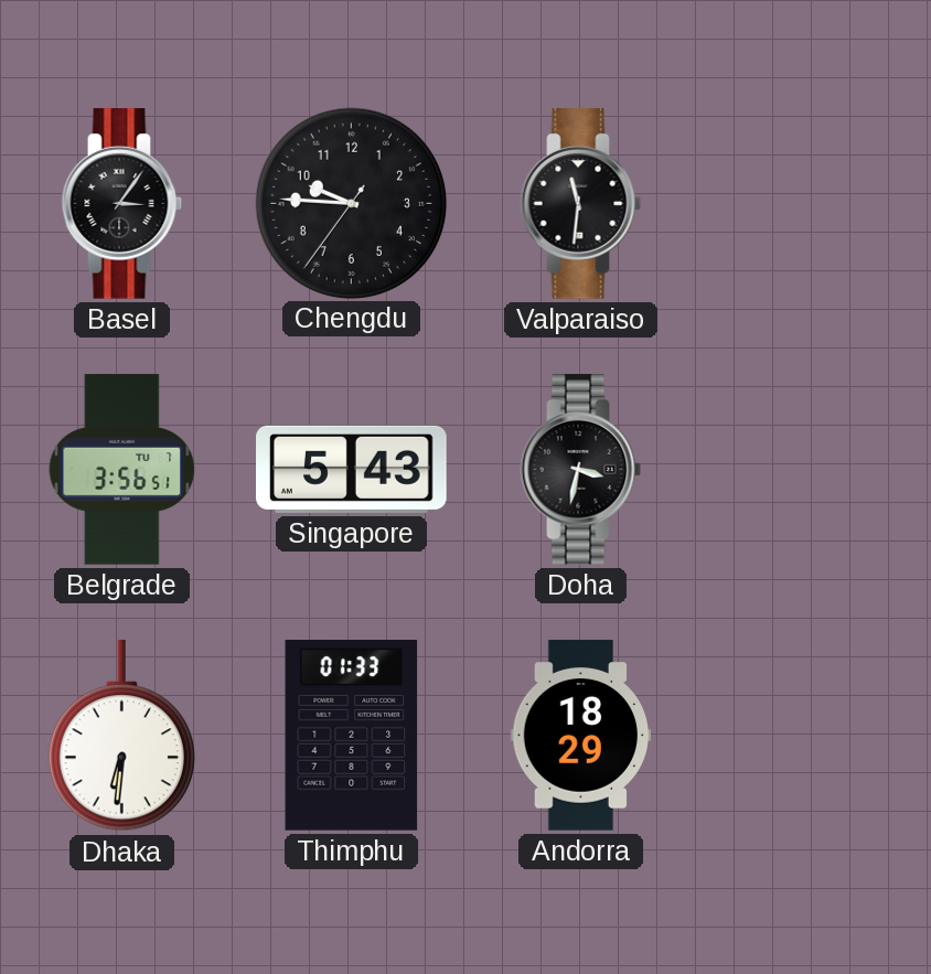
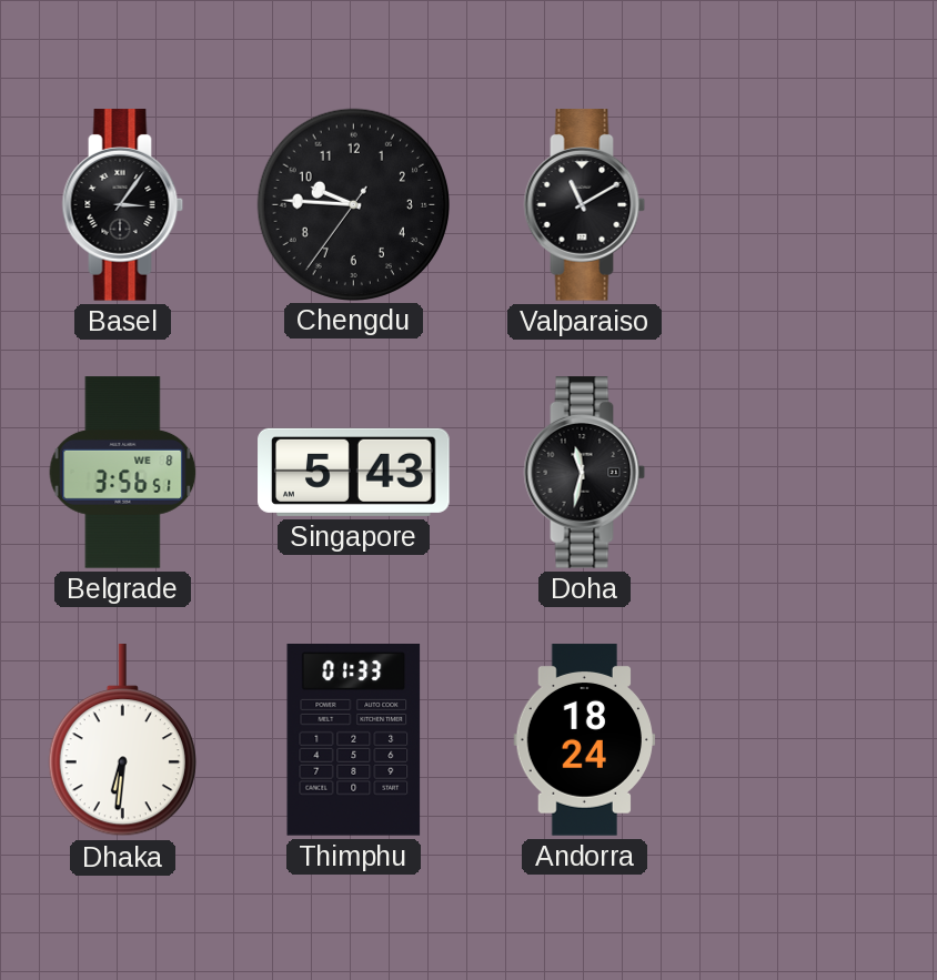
Valparaiso: 11:31 -> 11:10
Belgrade date: TU 7 -> WE 8
Doha: 3:32 -> 11:32
Andorra: 18:29 -> 18:24
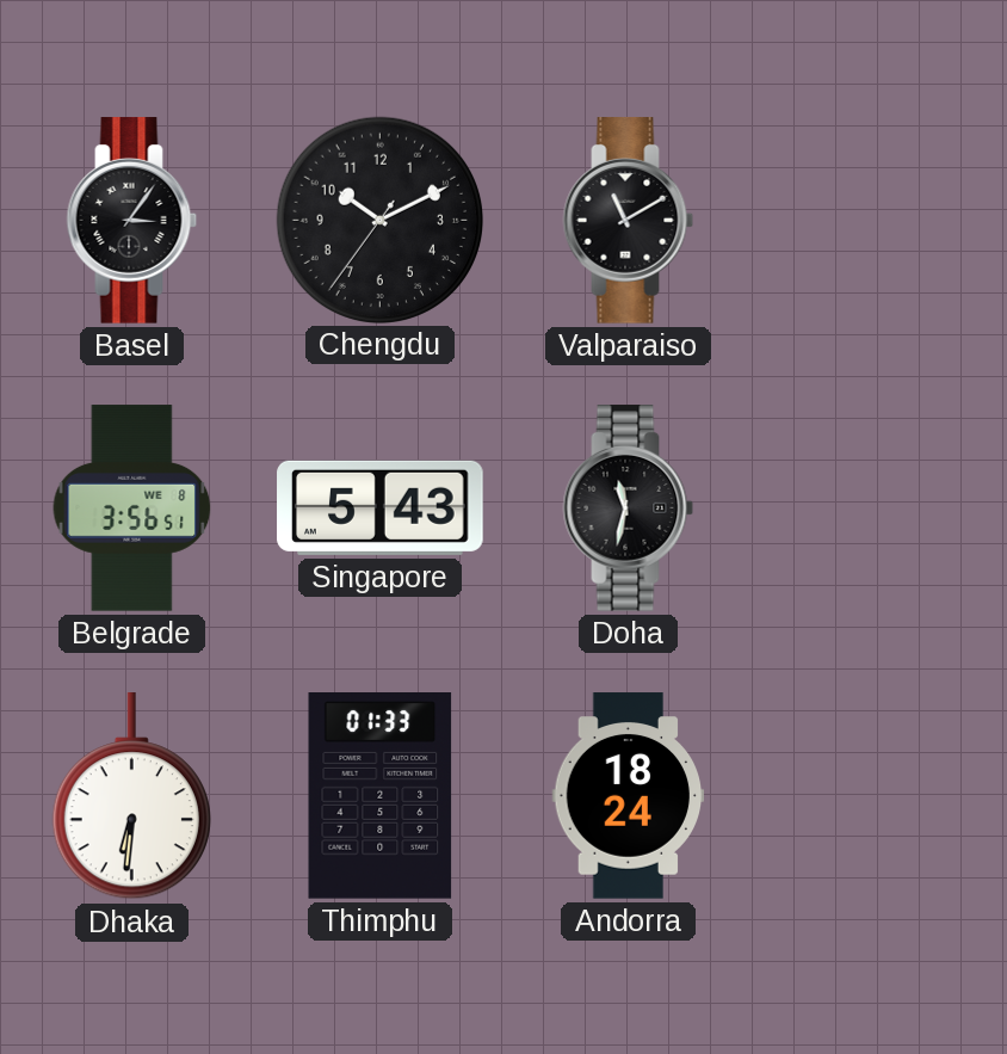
Chengdu: 9:45 -> 10:10
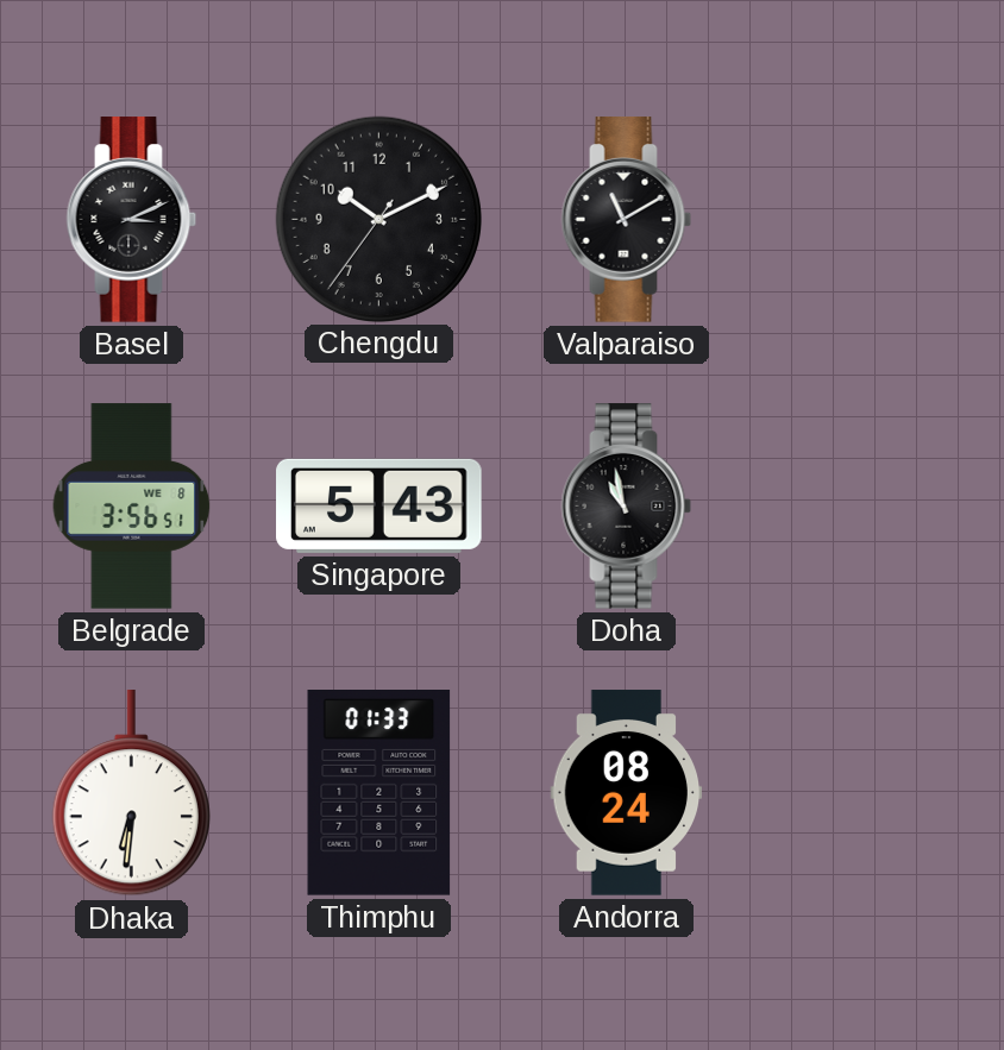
Basel: 3:06 -> 3:11
Doha: 11:32 -> 10:58
Andorra: 18:24 -> 08:24
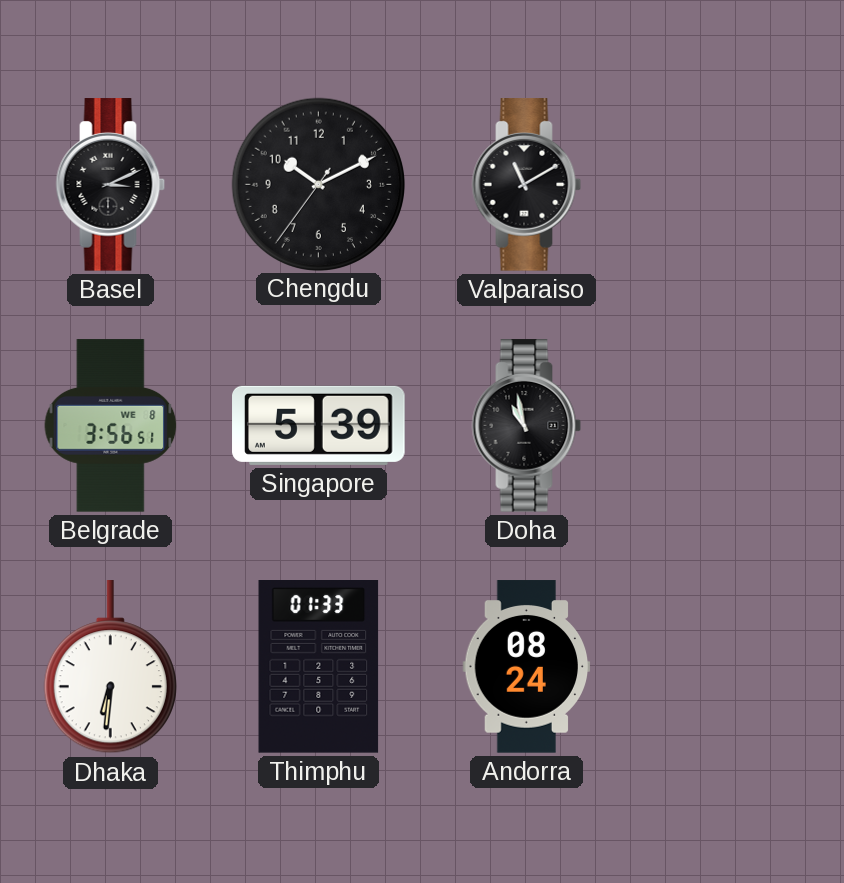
Singapore: 5:43 -> 5:39
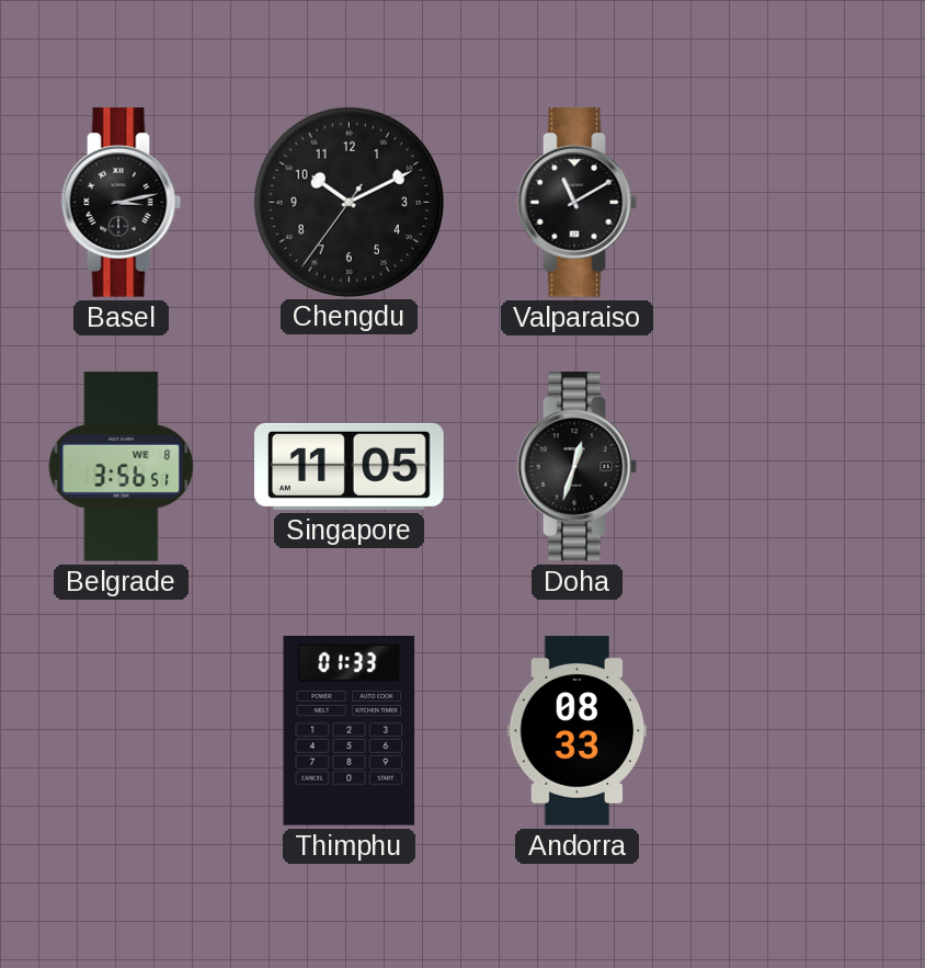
Basel: 3:11 -> 3:13
Singapore: 5:39 -> 11:05
Doha: 10:58 -> 12:33
Dhaka: 6:31 -> none
Andorra: 08:24 -> 08:33
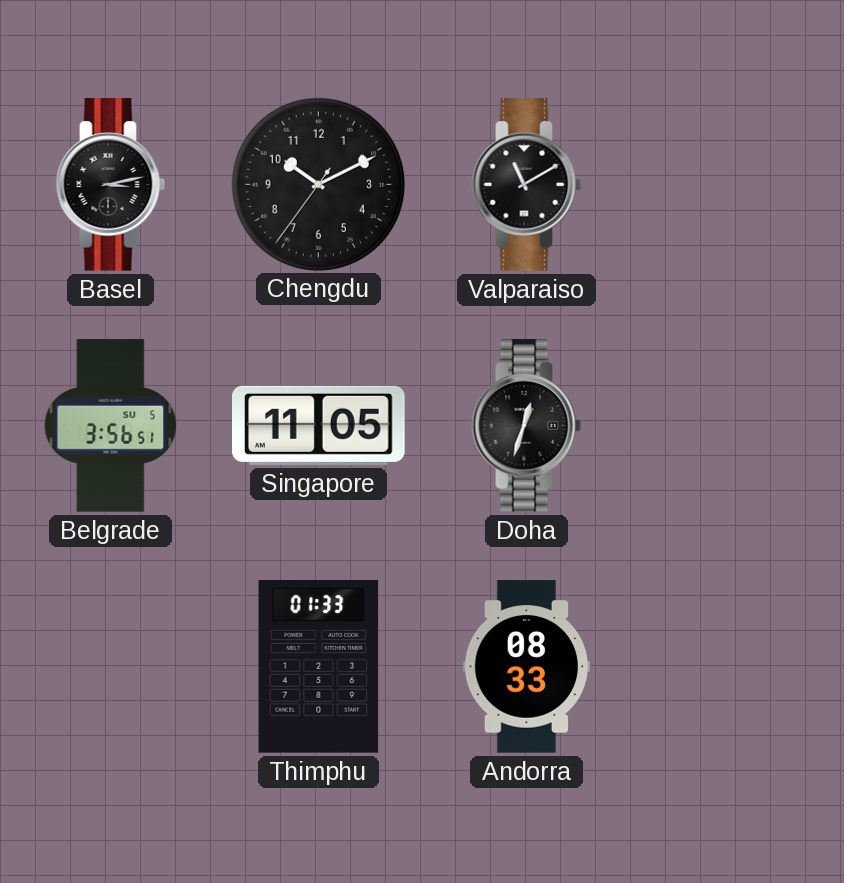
Belgrade date: WE 8 -> SU 5
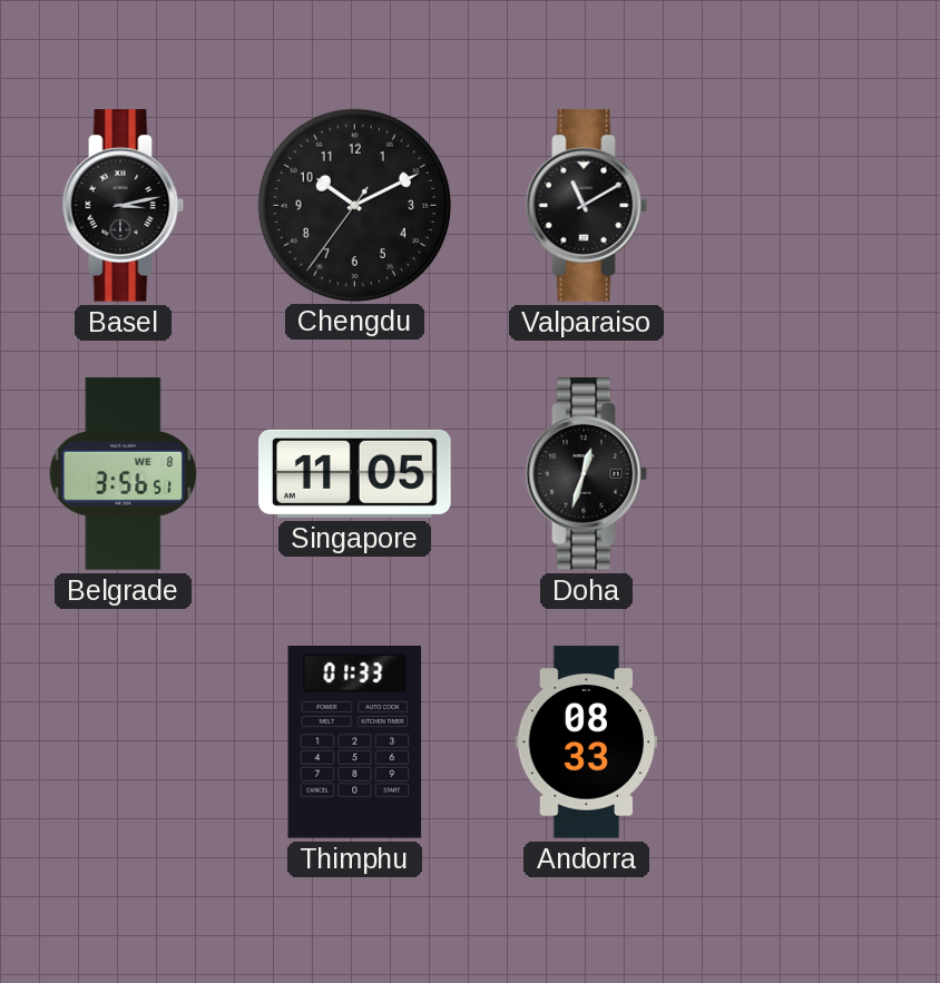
Belgrade date: SU 5 -> WE 8
